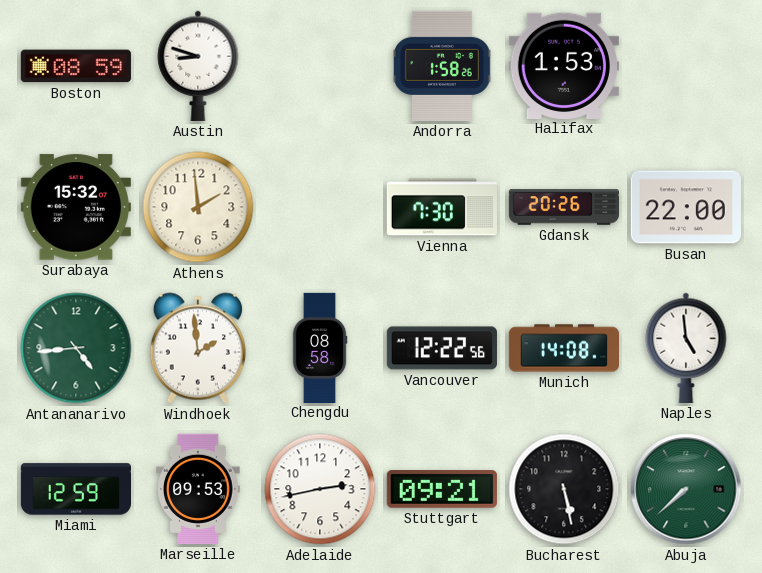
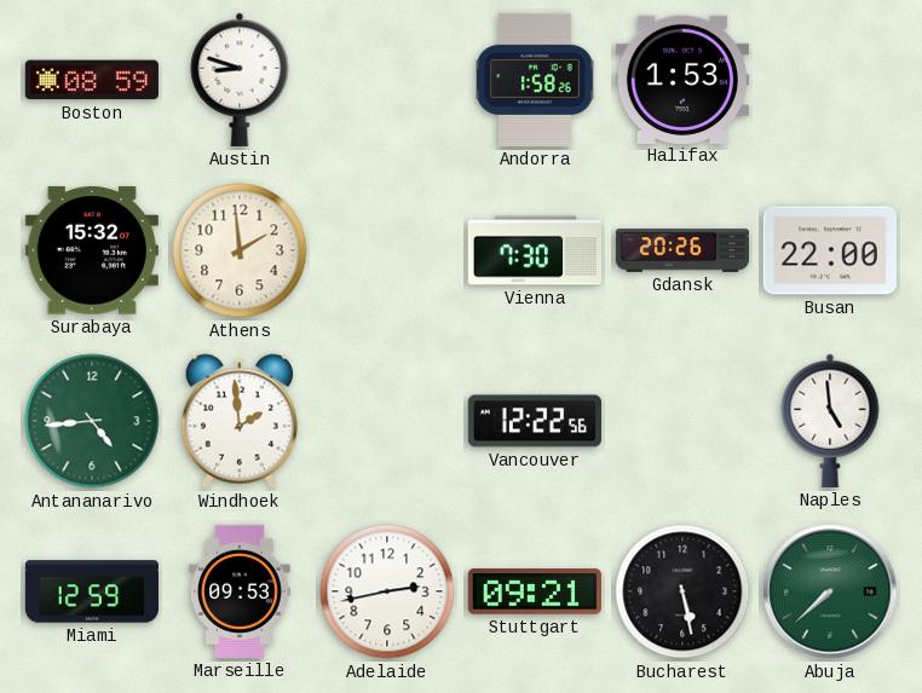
Chengdu: 08:58 -> none
Munich: 14:08 -> none
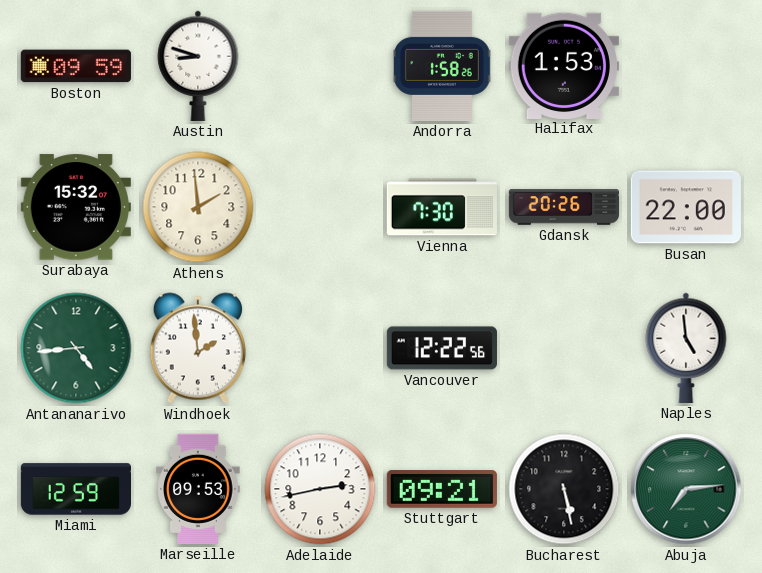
Boston: 08:59 -> 09:59
Abuja: 7:38 -> 7:14
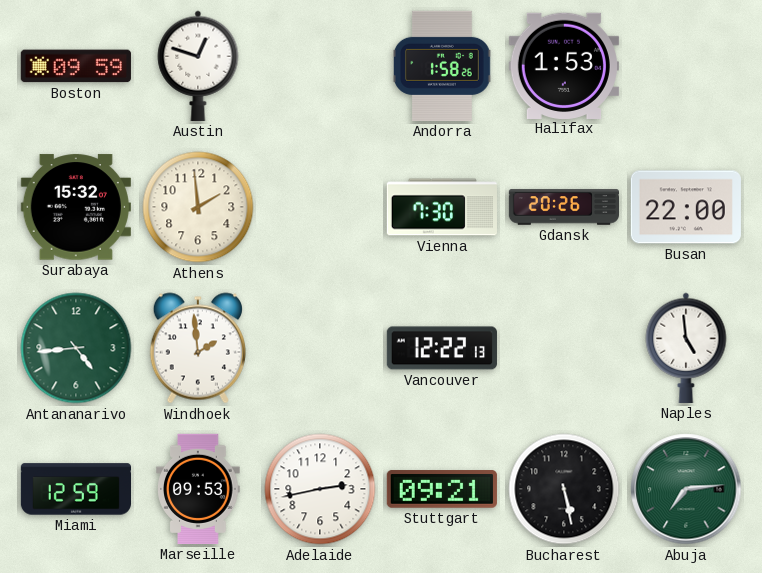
Austin: 8:48 -> 12:48
Vancouver: 12:22:56 -> 12:22:13
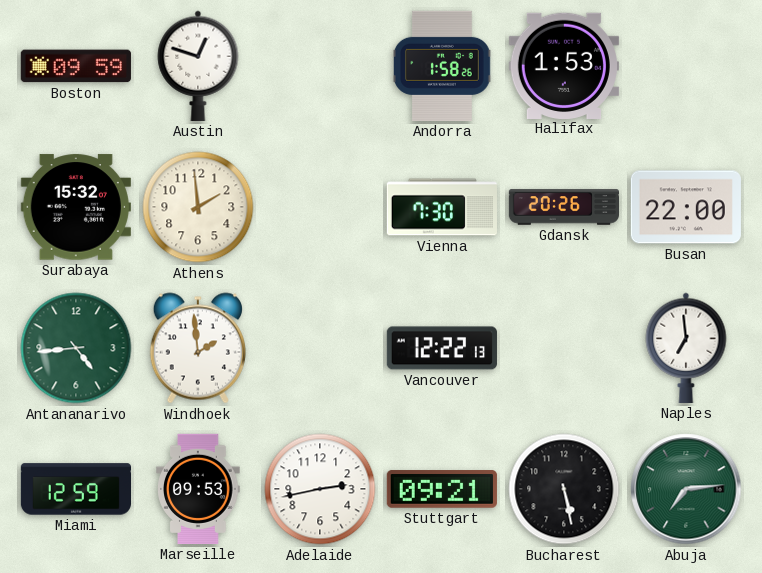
Naples: 4:59 -> 6:59
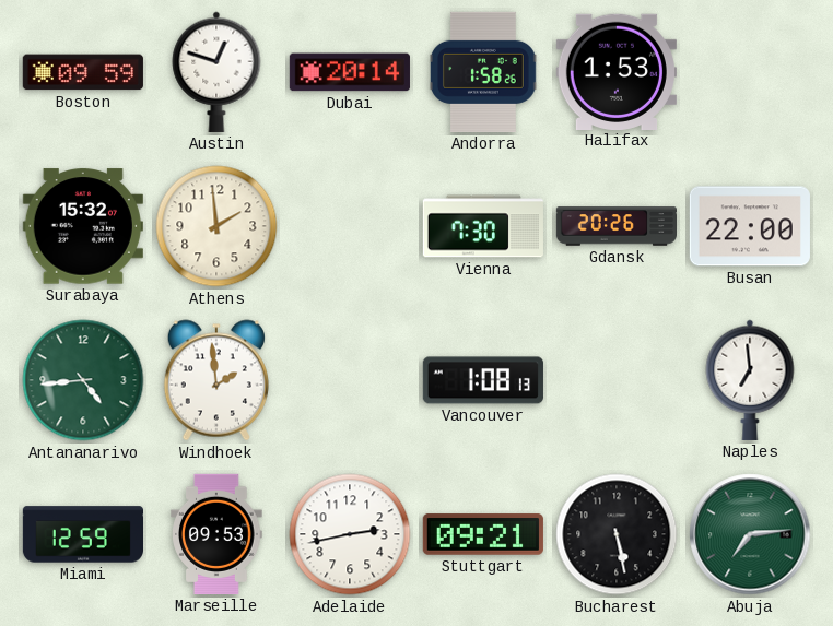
Dubai: none -> 20:14
Vancouver: 12:22 -> 1:08
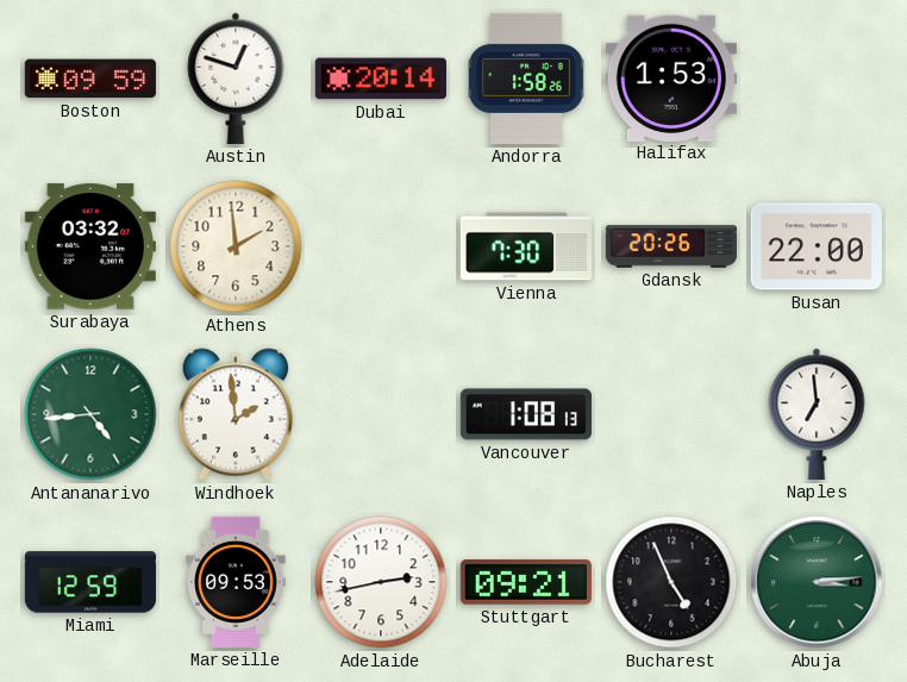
Surabaya: 15:32 -> 03:32
Bucharest: 5:28 -> 4:56
Abuja: 7:14 -> 3:14
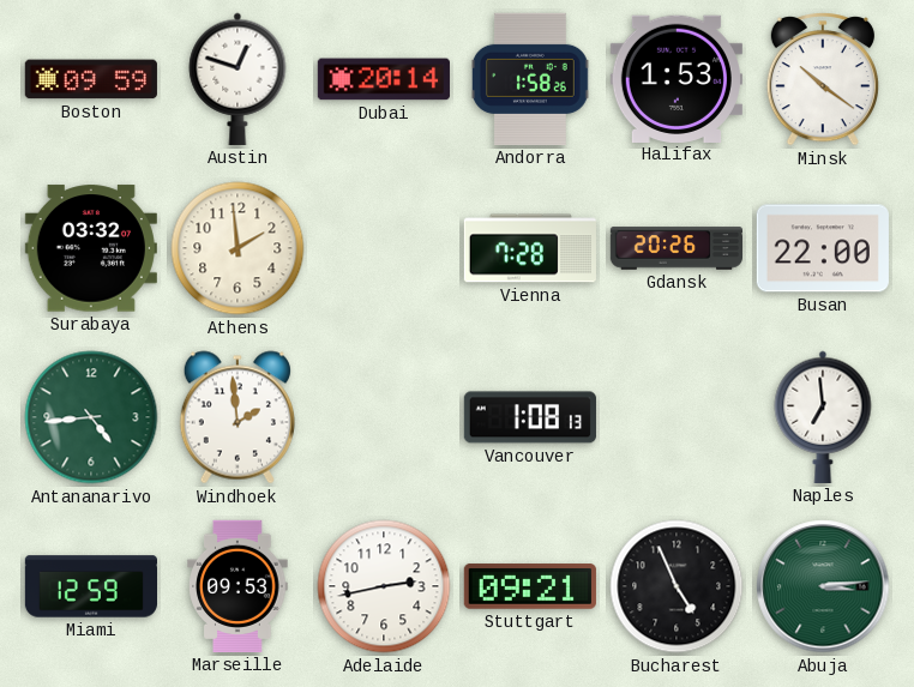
Minsk: none -> 10:21
Vienna: 7:30 -> 7:28
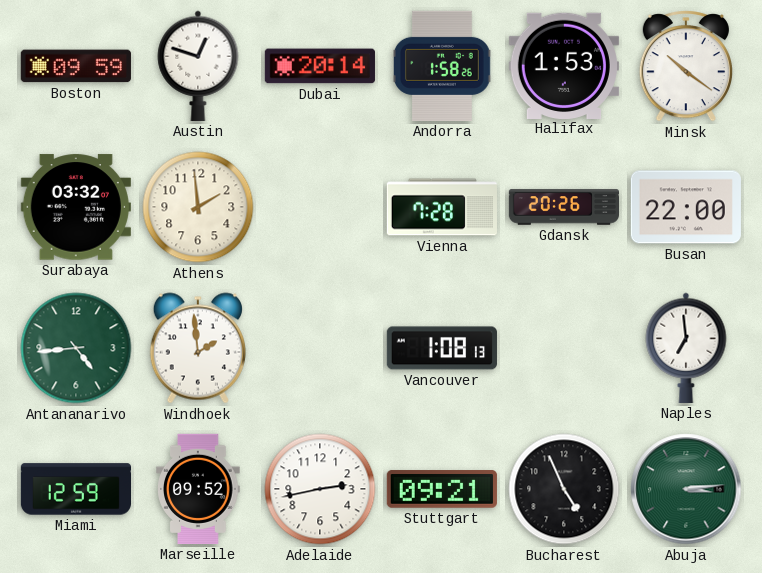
Marseille: 09:53 -> 09:52
